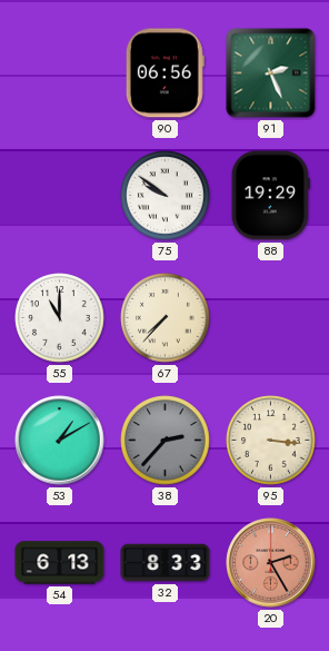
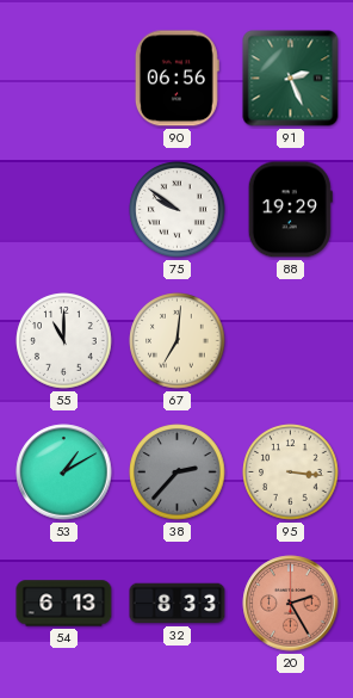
67: 7:37 -> 7:01
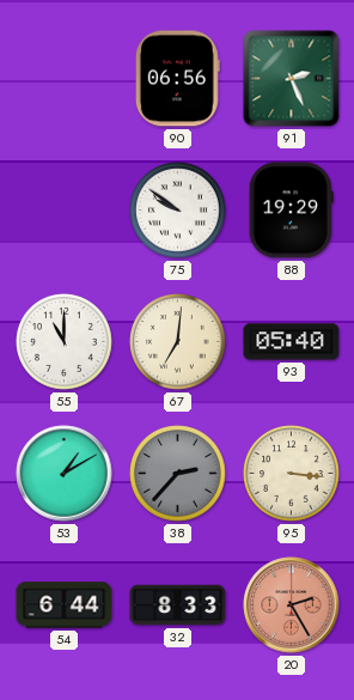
93: none -> 05:40
54: 6:13 -> 6:44
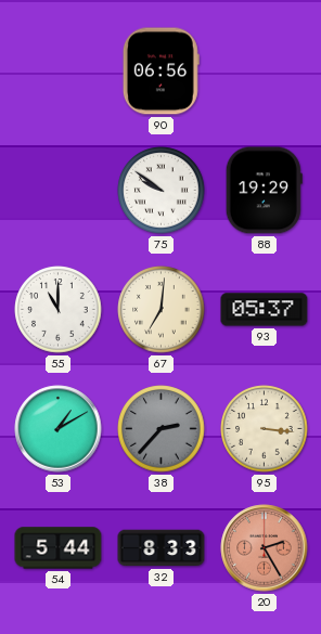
91: 2:26 -> none
93: 05:40 -> 05:37
54: 6:44 -> 5:44
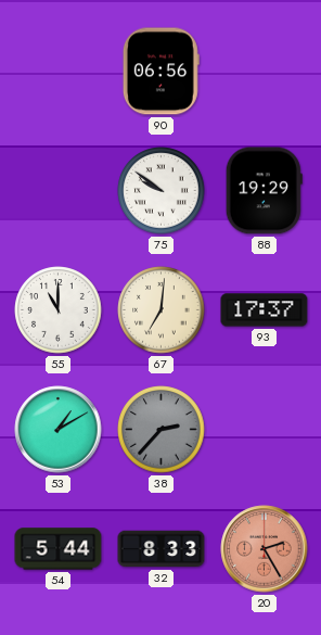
93: 05:37 -> 17:37
95: 3:16 -> none
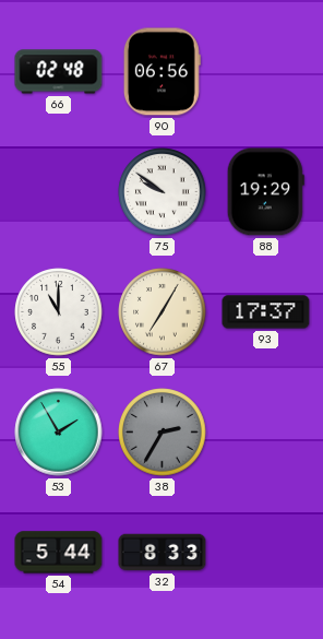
66: none -> 02:48
67: 7:01 -> 7:05
53: 1:10 -> 1:55
38: 2:37 -> 2:35
20: 2:25 -> none
